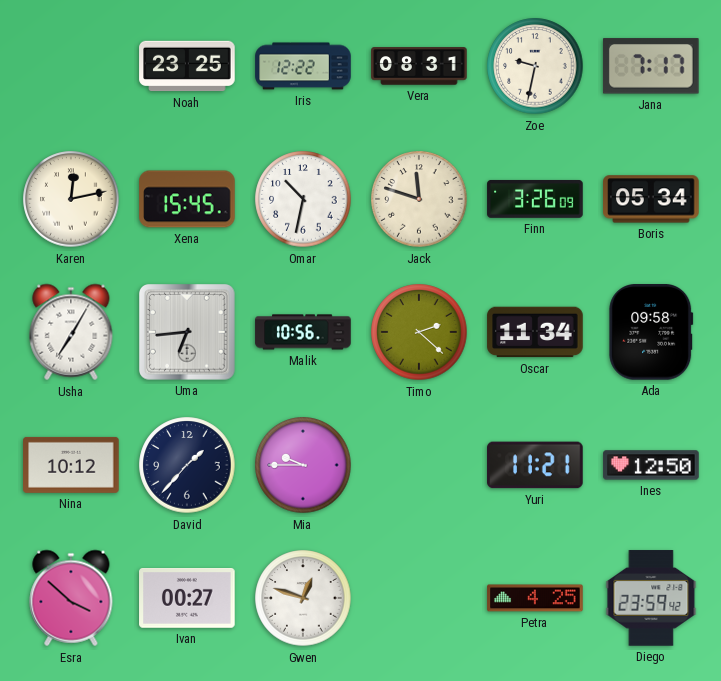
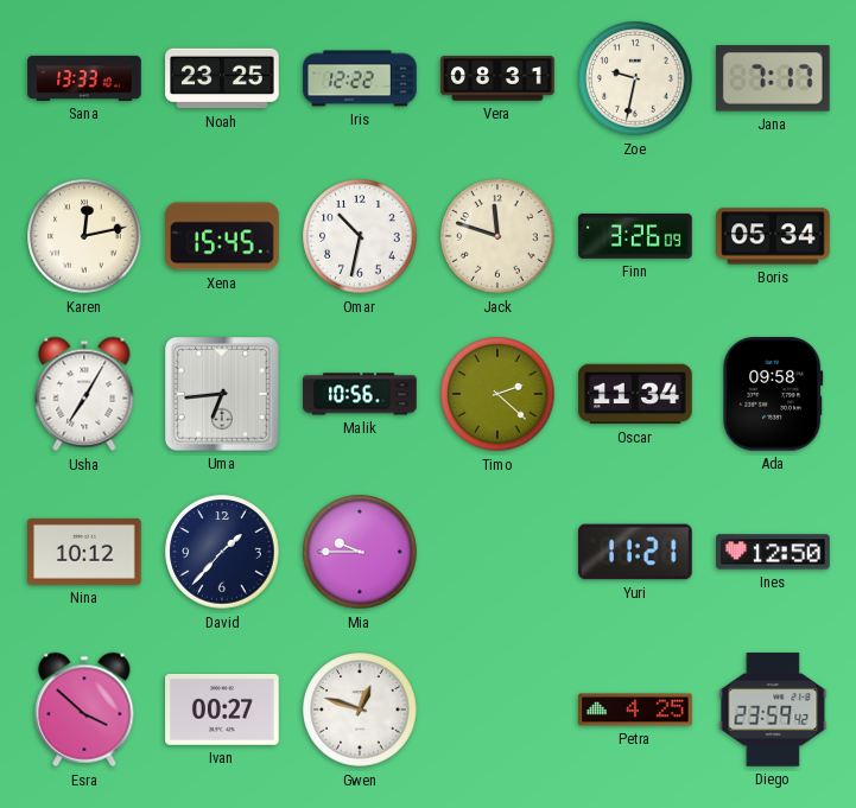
Sana: none -> 13:33
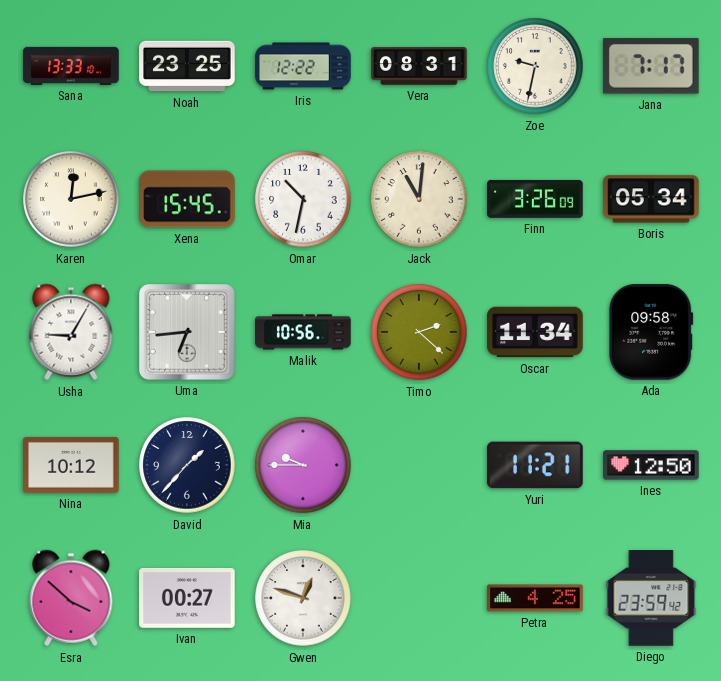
Jack: 11:48 -> 11:01
Usha: 7:05 -> 9:05
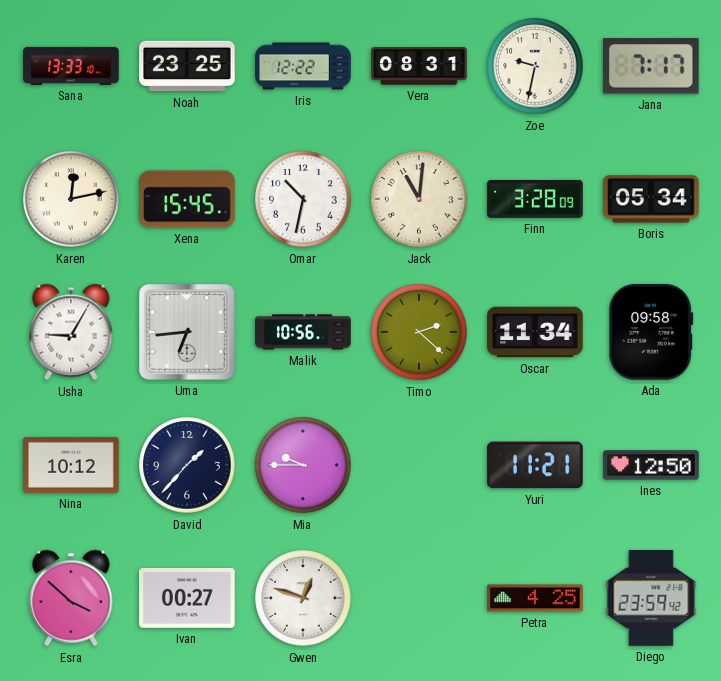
Finn: 3:26 -> 3:28
